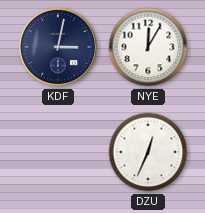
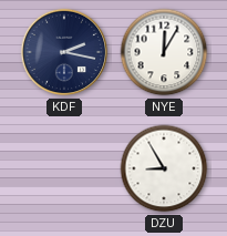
KDF: 3:02 -> 2:17
DZU: 12:34 -> 8:55
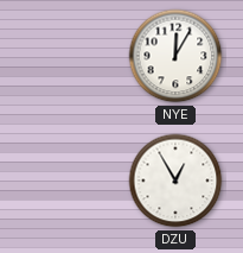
KDF: 2:17 -> none
DZU: 8:55 -> 12:55
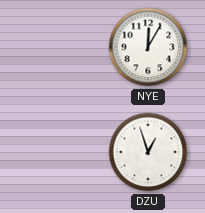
DZU: 12:55 -> 12:57
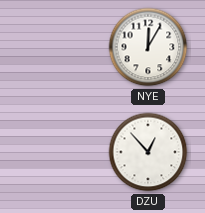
DZU: 12:57 -> 12:53
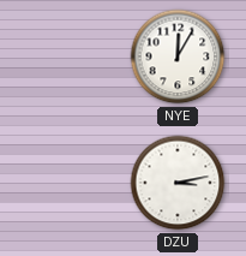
DZU: 12:53 -> 3:13
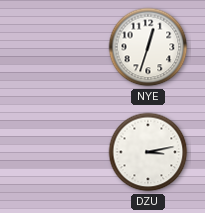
NYE: 12:05 -> 12:33
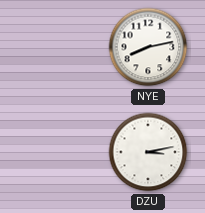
NYE: 12:33 -> 8:13
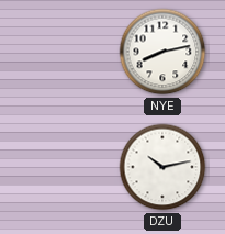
DZU: 3:13 -> 10:13
